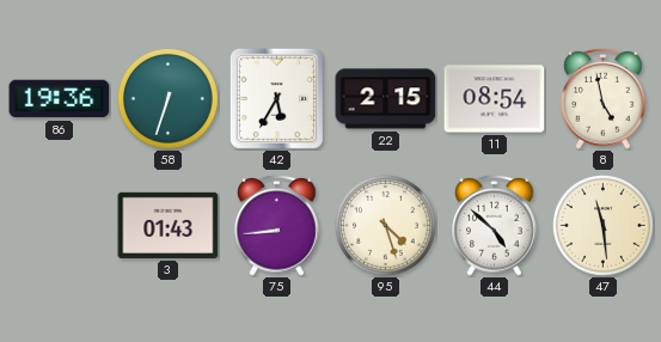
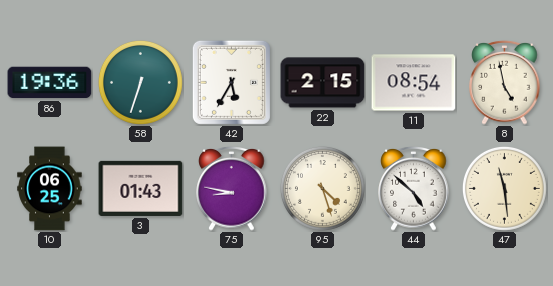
10: none -> 06:25
75: 8:44 -> 8:47
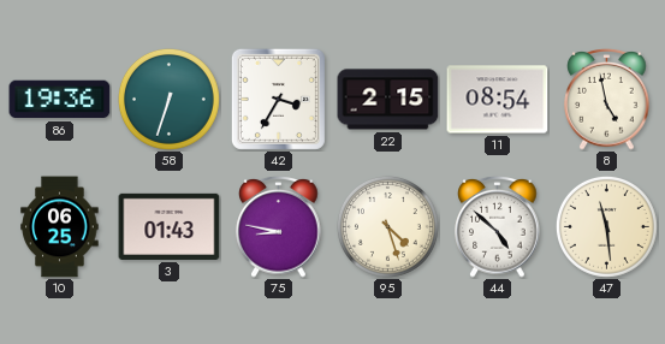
42: 5:35 -> 3:35
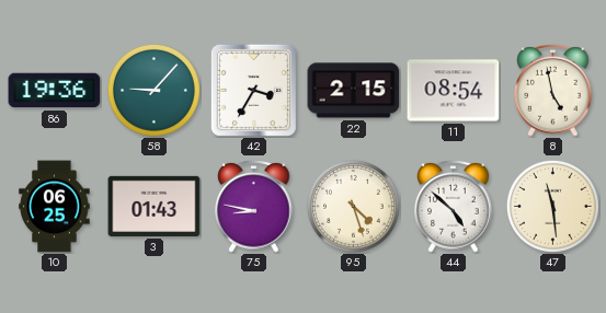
58: 6:33 -> 9:07
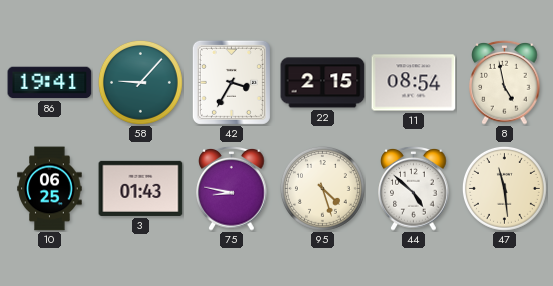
86: 19:36 -> 19:41
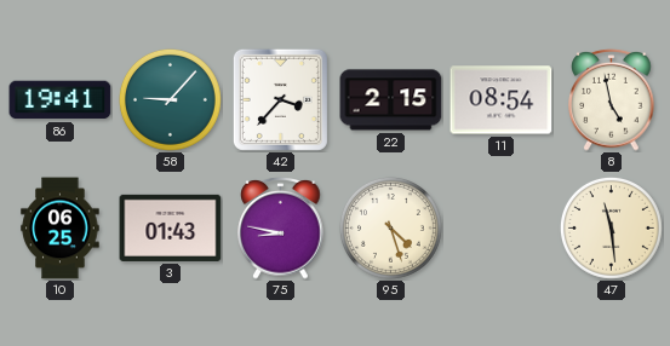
42: 3:35 -> 3:37
44: 4:52 -> none
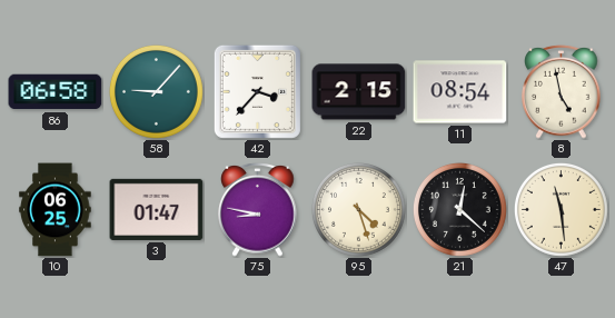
86: 19:41 -> 06:58
3: 01:43 -> 01:47
21: none -> 12:22
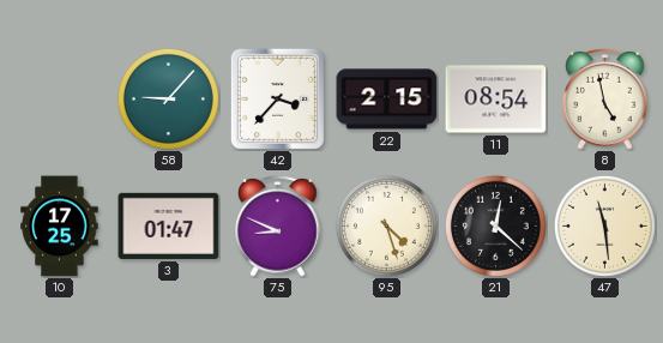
86: 06:58 -> none
10: 06:25 -> 17:25
75: 8:47 -> 8:49
